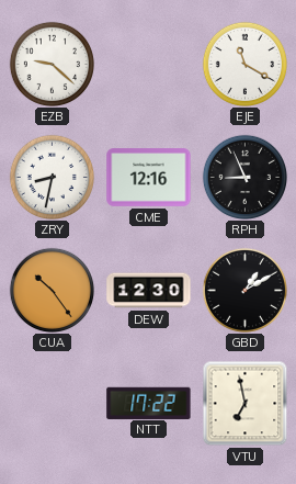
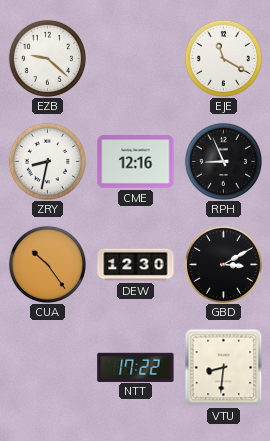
GBD: 1:10 -> 3:10
VTU: 6:58 -> 8:31
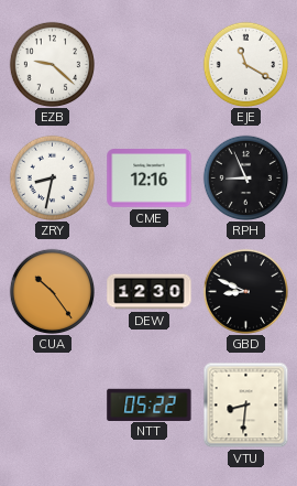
GBD: 3:10 -> 8:49
NTT: 17:22 -> 05:22
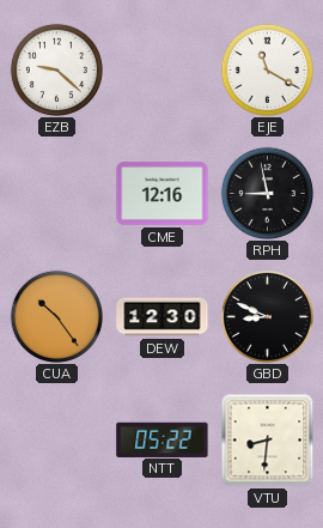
ZRY: 8:32 -> none
RPH: 8:56 -> 8:58
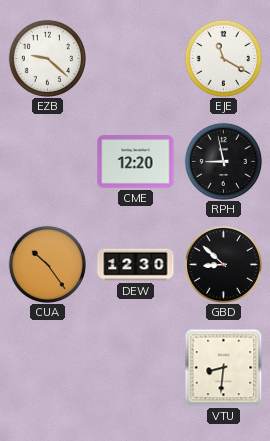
CME: 12:16 -> 12:20
GBD: 8:49 -> 8:52
NTT: 05:22 -> none
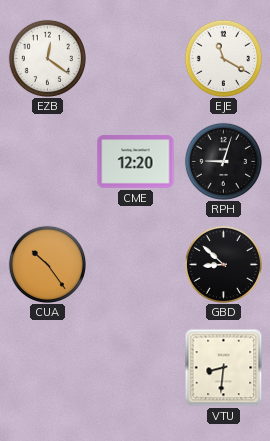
EZB: 9:22 -> 12:21
RPH: 8:58 -> 9:03
DEW: 12:30 -> none
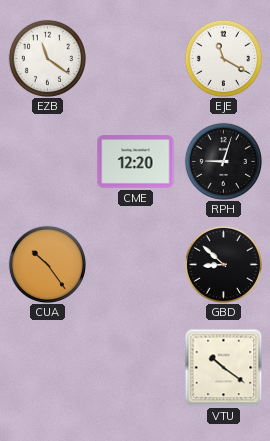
EZB: 12:21 -> 11:21
VTU: 8:31 -> 10:21
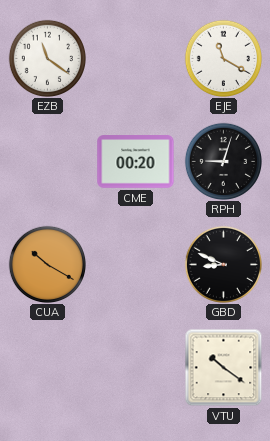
CME: 12:20 -> 00:20
CUA: 10:24 -> 10:20
GBD: 8:52 -> 8:49
